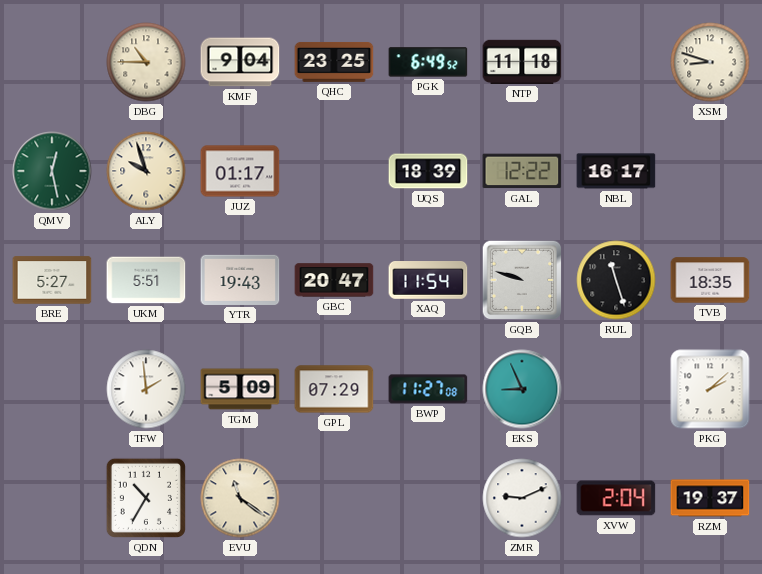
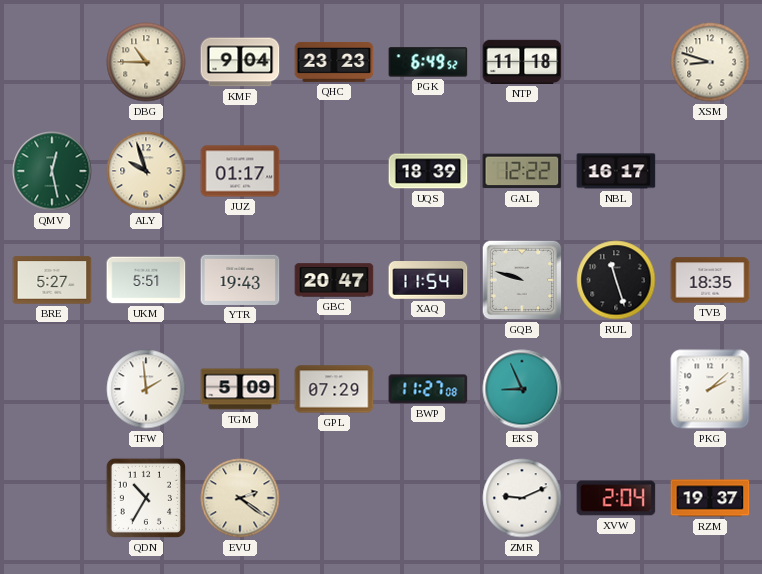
QHC: 23:25 -> 23:23
EVU: 11:21 -> 2:21
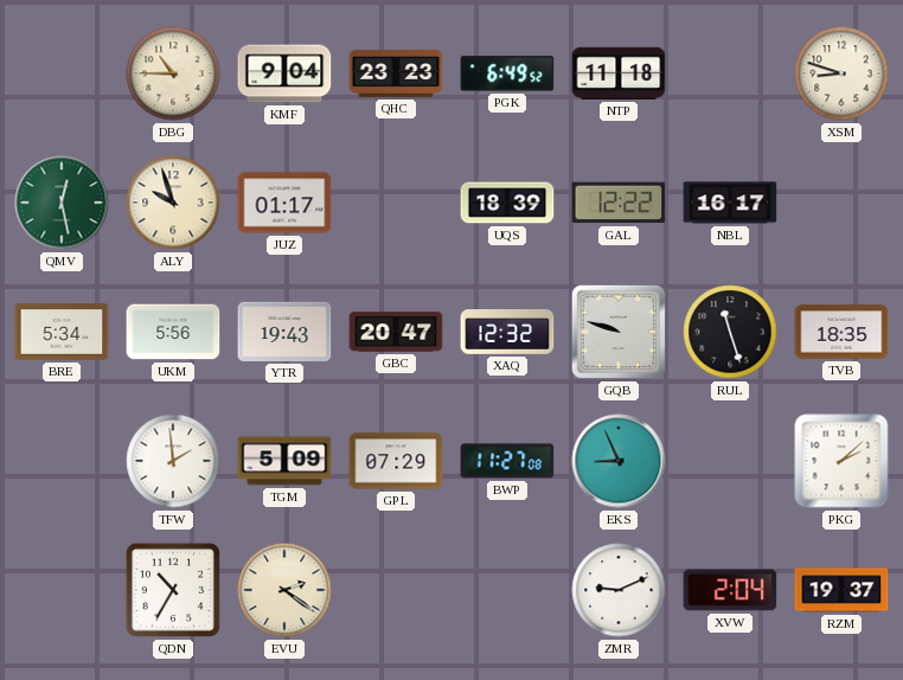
BRE: 5:27 -> 5:34
UKM: 5:51 -> 5:56
XAQ: 11:54 -> 12:32
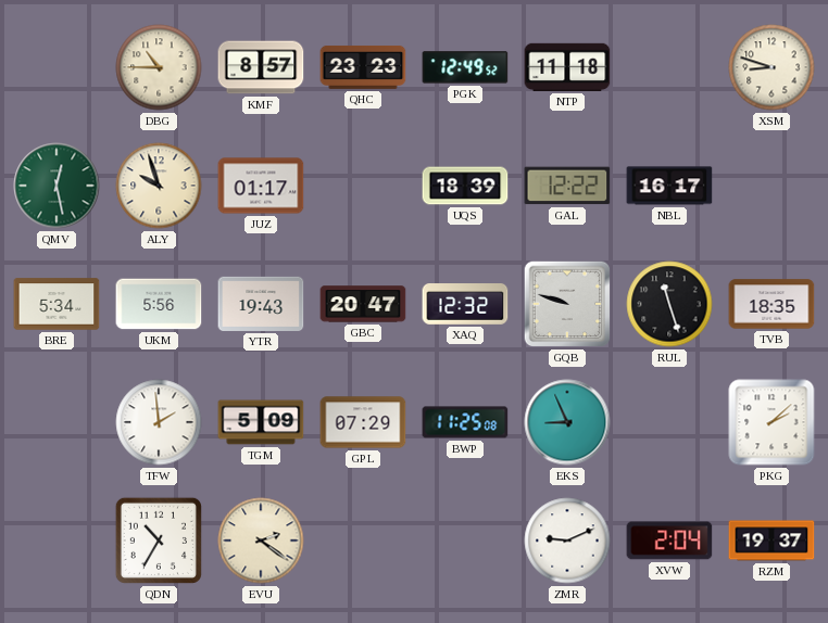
KMF: 9:04 -> 8:57
PGK: 6:49 -> 12:49
BWP: 11:27 -> 11:25
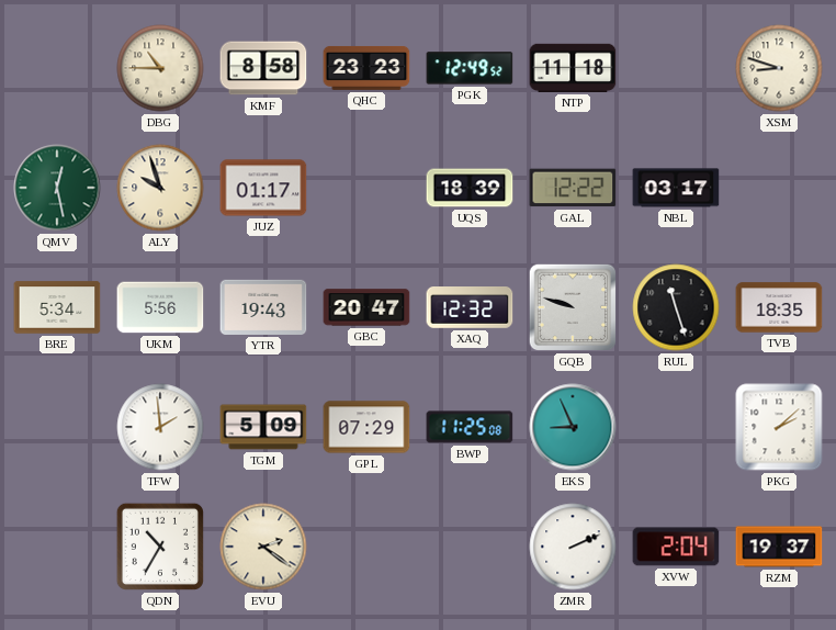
KMF: 8:57 -> 8:58
NBL: 16:17 -> 03:17
ZMR: 9:11 -> 2:11
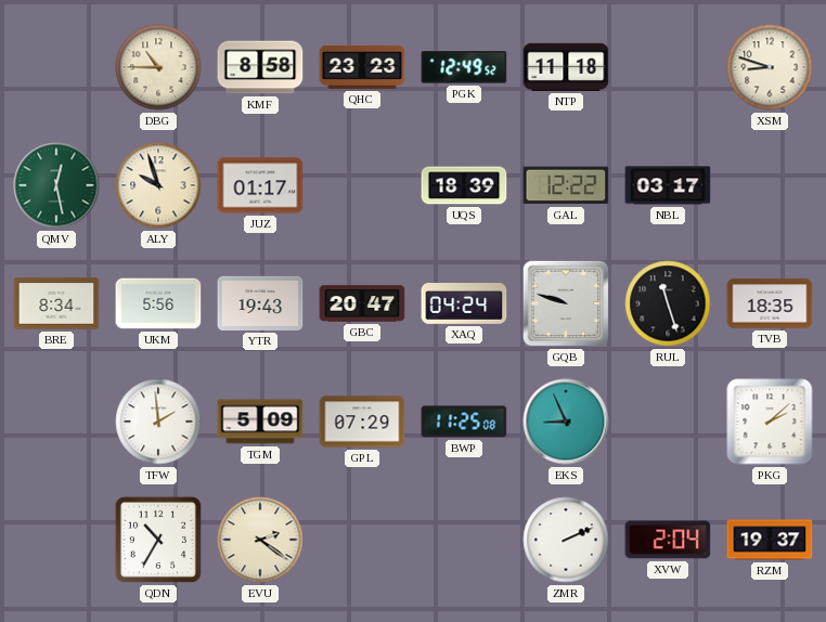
BRE: 5:34 -> 8:34
XAQ: 12:32 -> 04:24
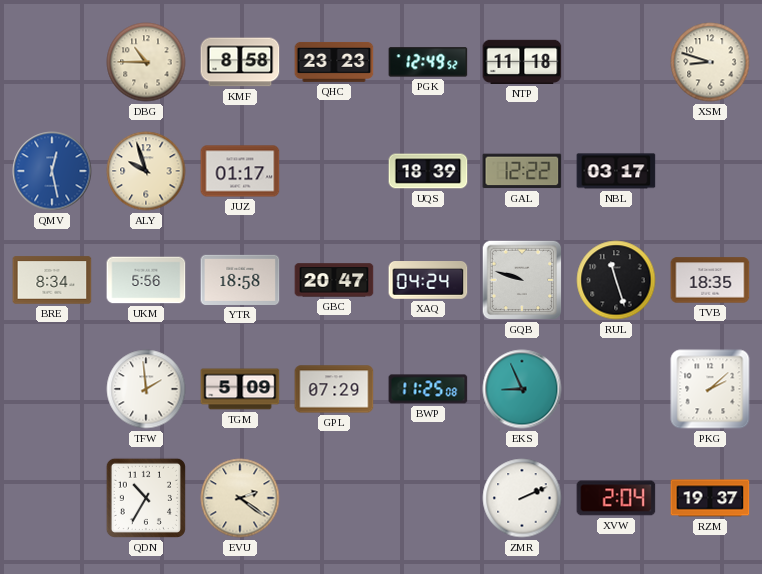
QMV dial: green -> blue
YTR: 19:43 -> 18:58
